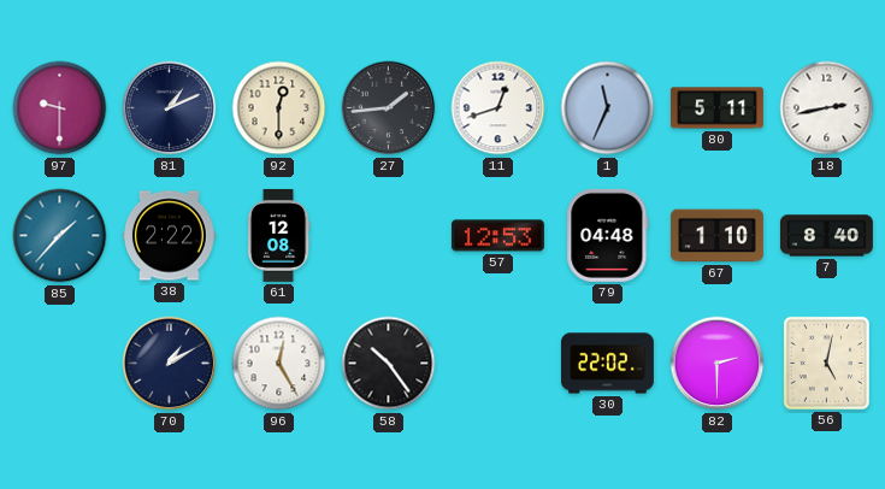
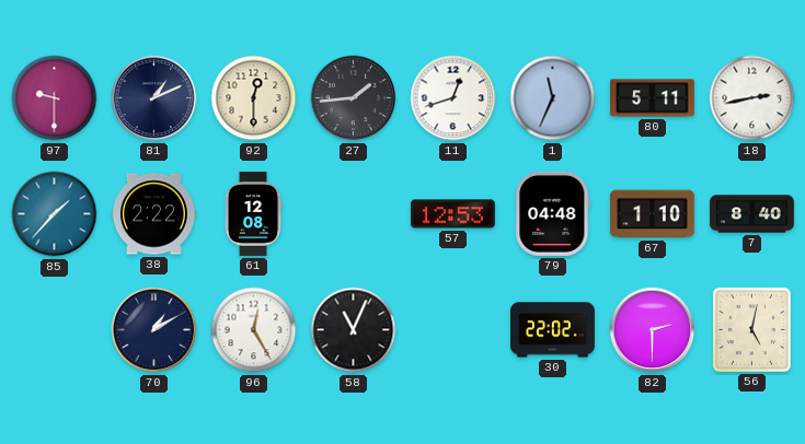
58: 10:24 -> 11:04
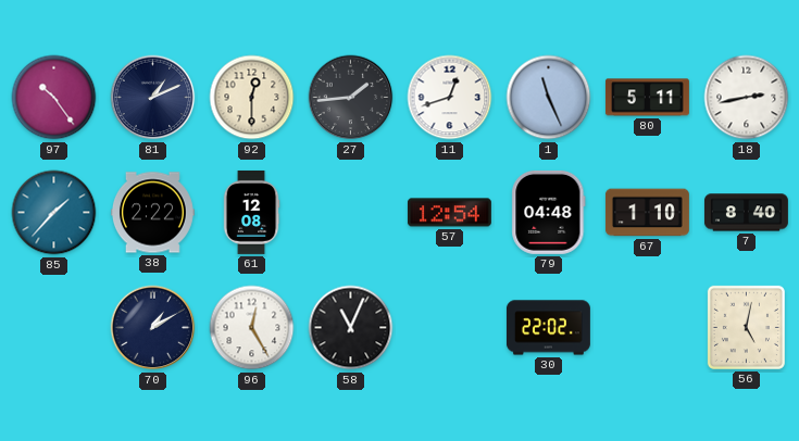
97: 9:30 -> 10:24
1: 11:34 -> 11:26
57: 12:53 -> 12:54
82: 2:30 -> none
